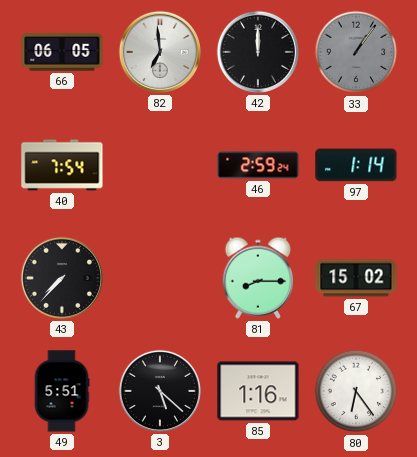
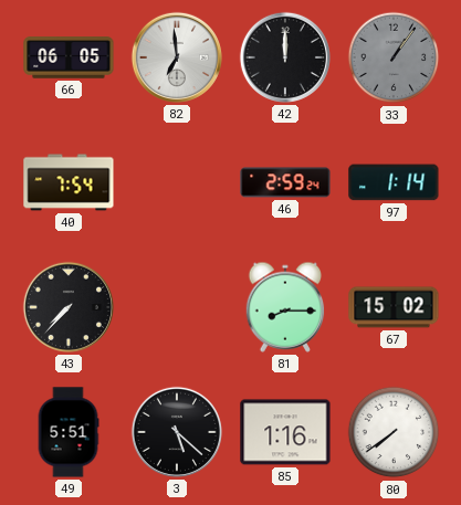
80: 6:24 -> 7:39
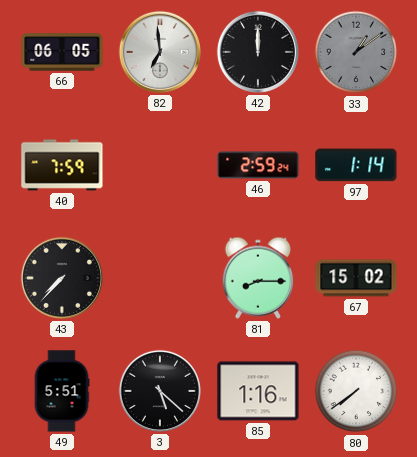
33: 1:06 -> 1:09
40: 7:54 -> 7:59
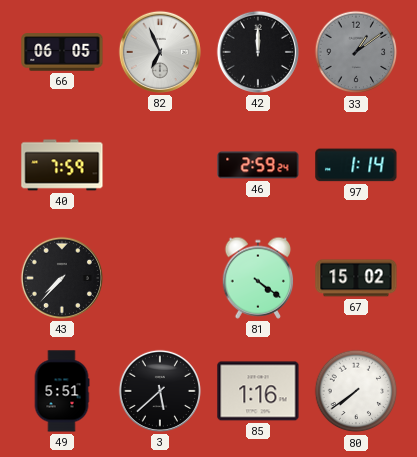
82: 6:59 -> 6:56
81: 8:15 -> 4:21
3: 5:22 -> 5:38
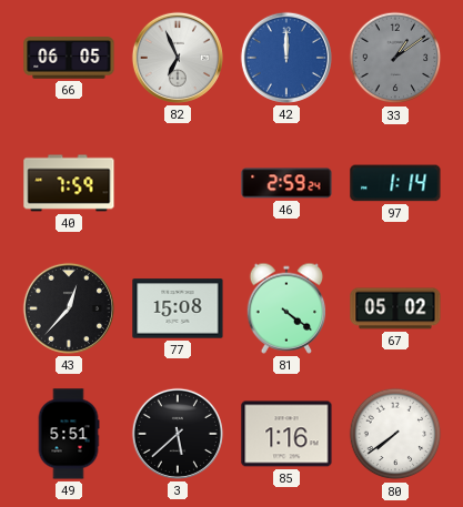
42 dial: black -> blue
43: 7:37 -> 12:37
77: none -> 15:08
67: 15:02 -> 05:02
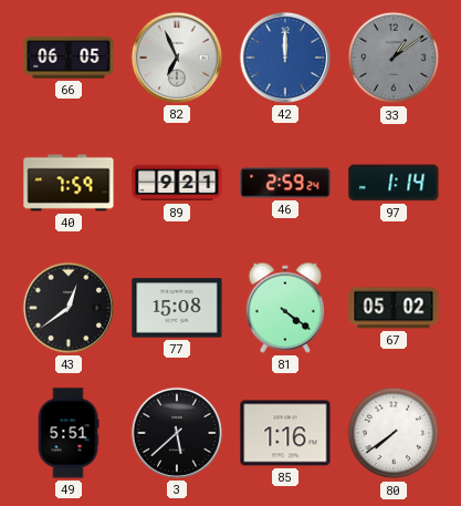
89: none -> 9:21
43: 12:37 -> 12:39
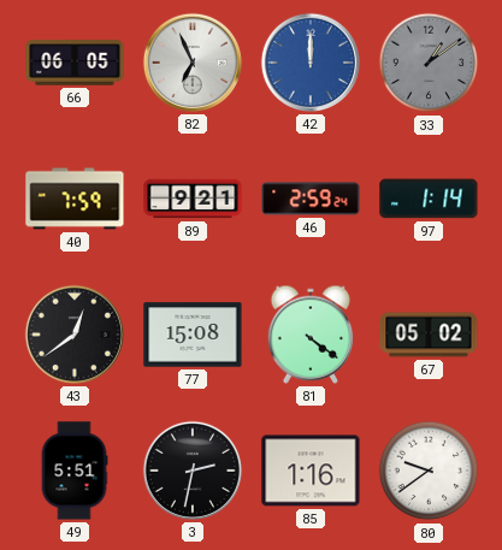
3: 5:38 -> 2:32
80: 7:39 -> 9:39
